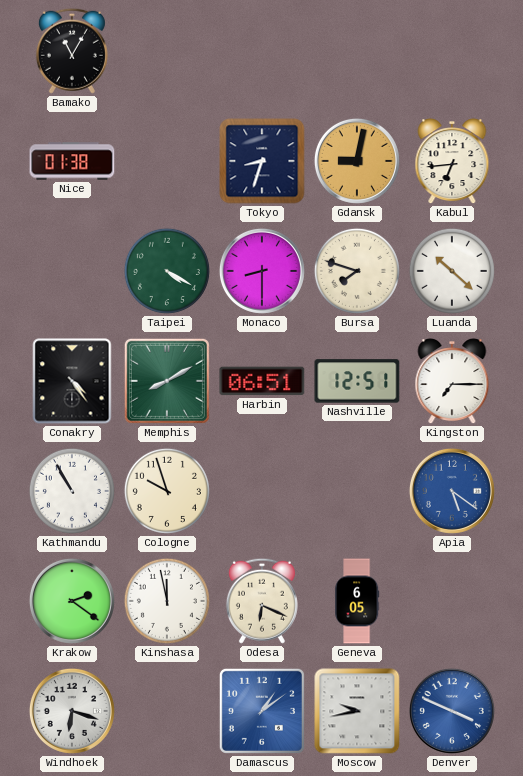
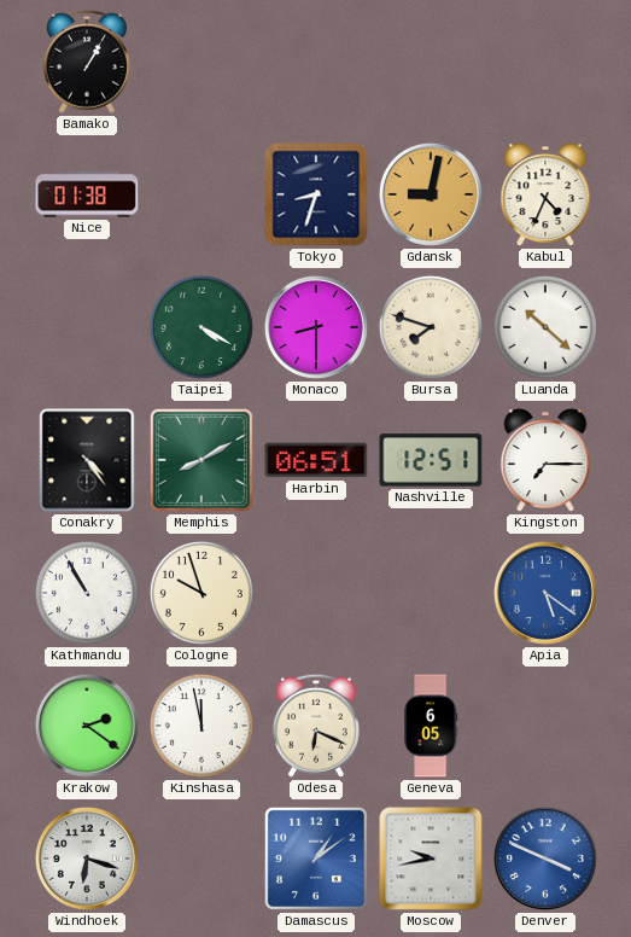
Bamako: 11:05 -> 1:05
Kabul: 6:44 -> 4:34
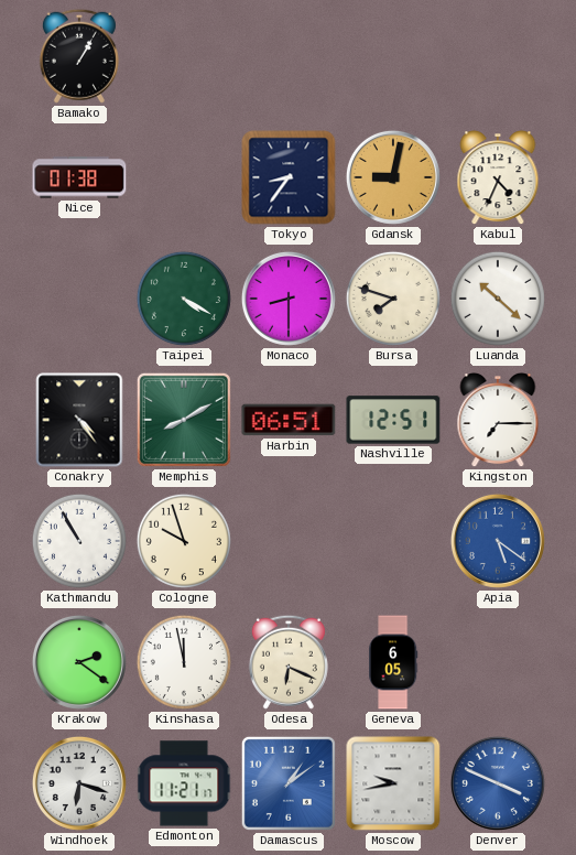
Tokyo: 8:33 -> 8:36
Edmonton: none -> 11:21
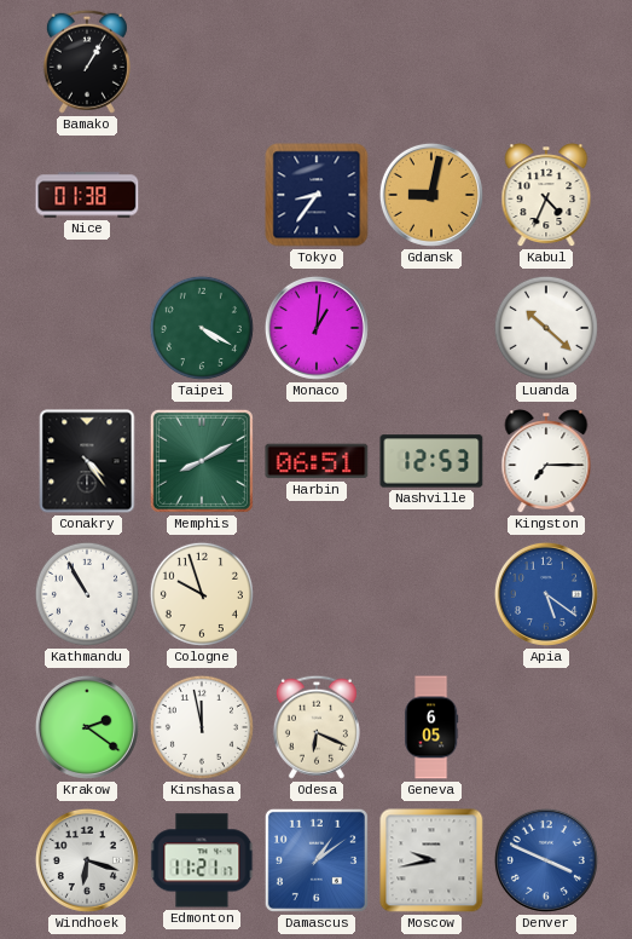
Monaco: 8:30 -> 1:01
Bursa: 7:48 -> none
Nashville: 12:51 -> 12:53
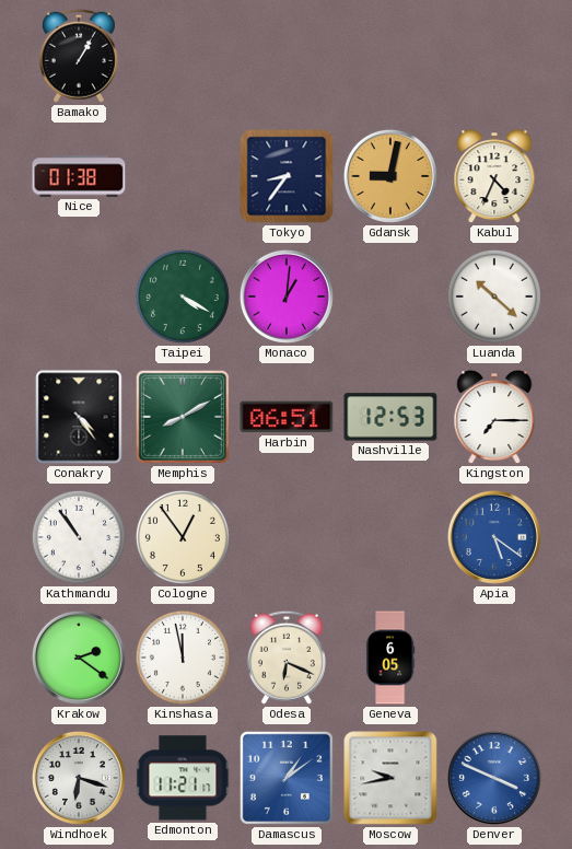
Kathmandu: 10:55 -> 10:54
Cologne: 9:57 -> 12:54
